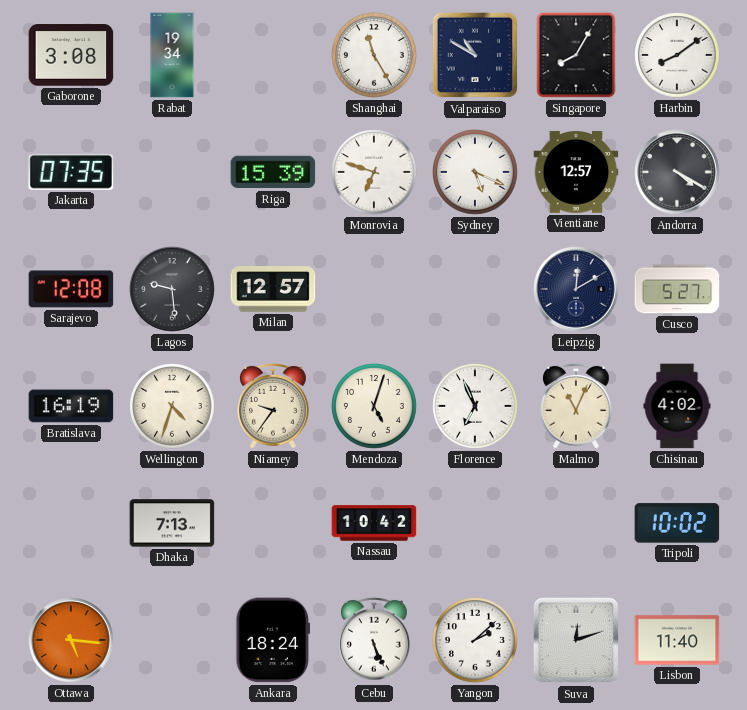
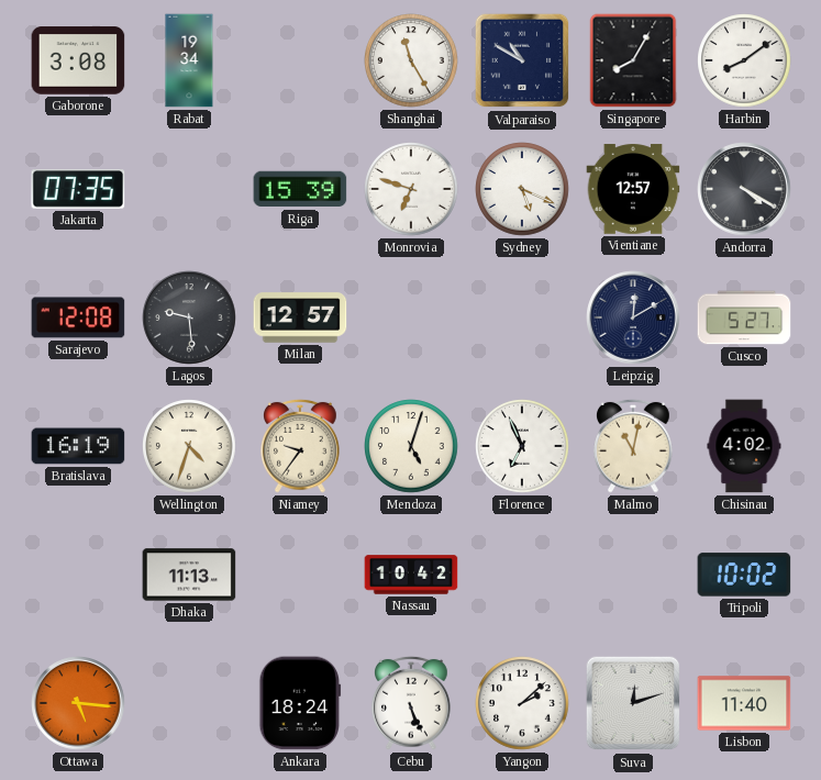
Malmo: 11:04 -> 11:02
Dhaka: 7:13 -> 11:13
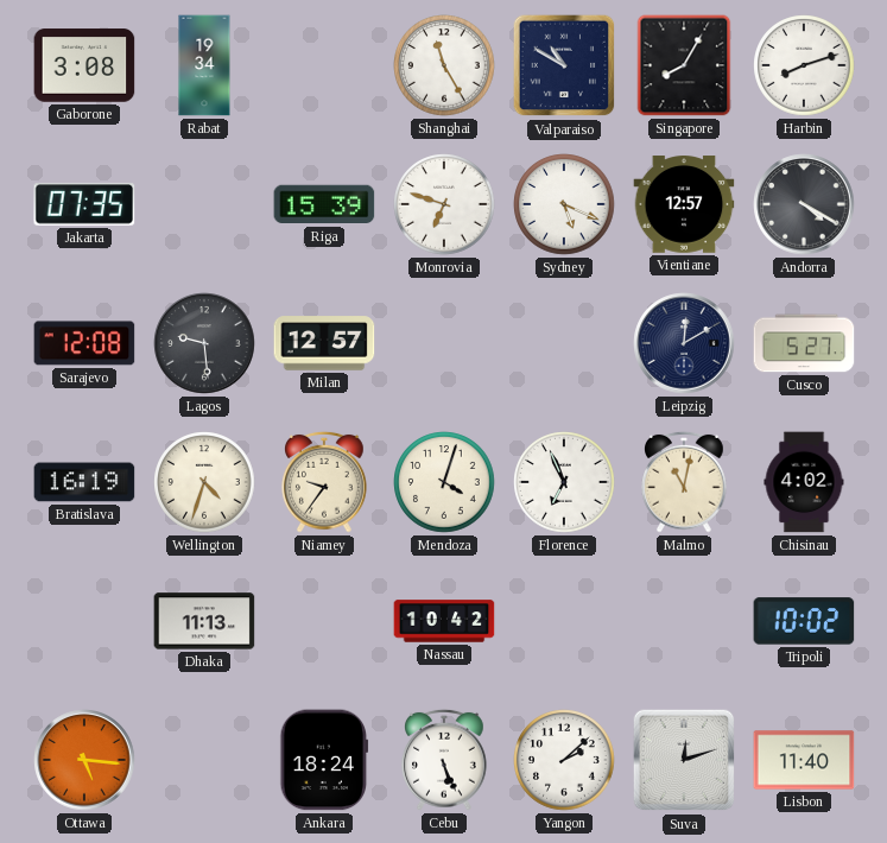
Harbin: 8:09 -> 8:12
Mendoza: 5:03 -> 4:03
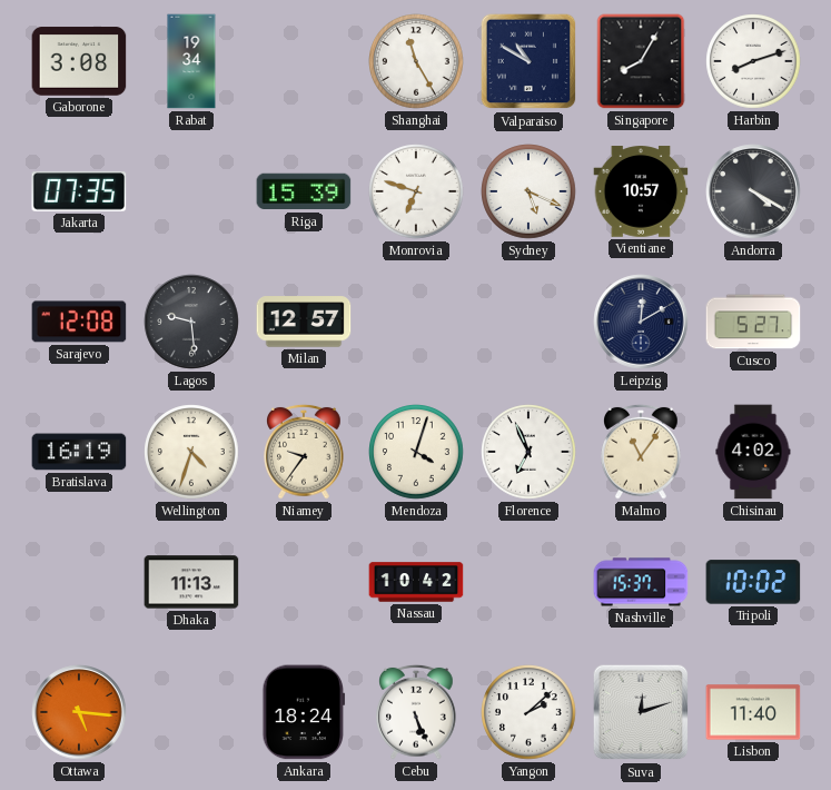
Vientiane: 12:57 -> 10:57
Malmo: 11:02 -> 11:06
Nashville: none -> 15:37
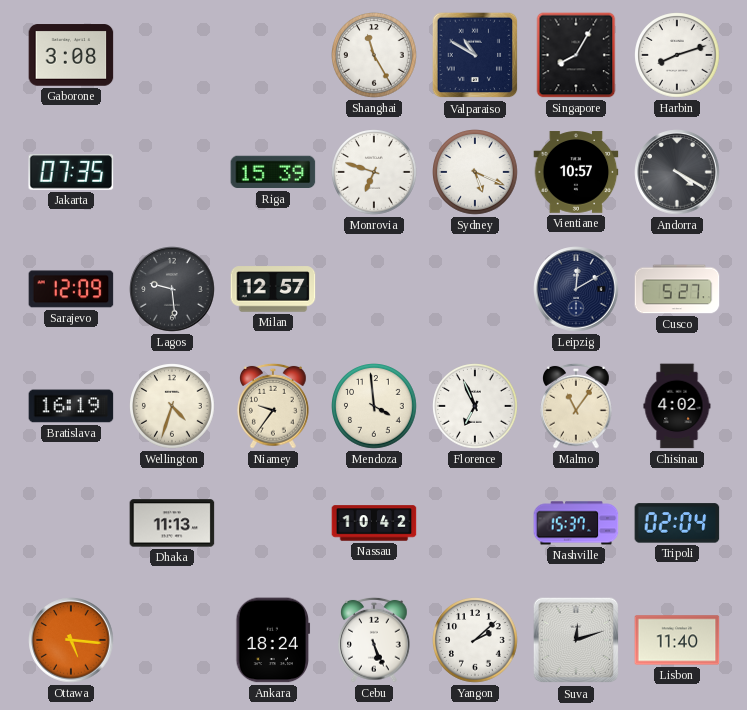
Rabat: 19:34 -> none
Sarajevo: 12:08 -> 12:09
Mendoza: 4:03 -> 3:59
Tripoli: 10:02 -> 02:04
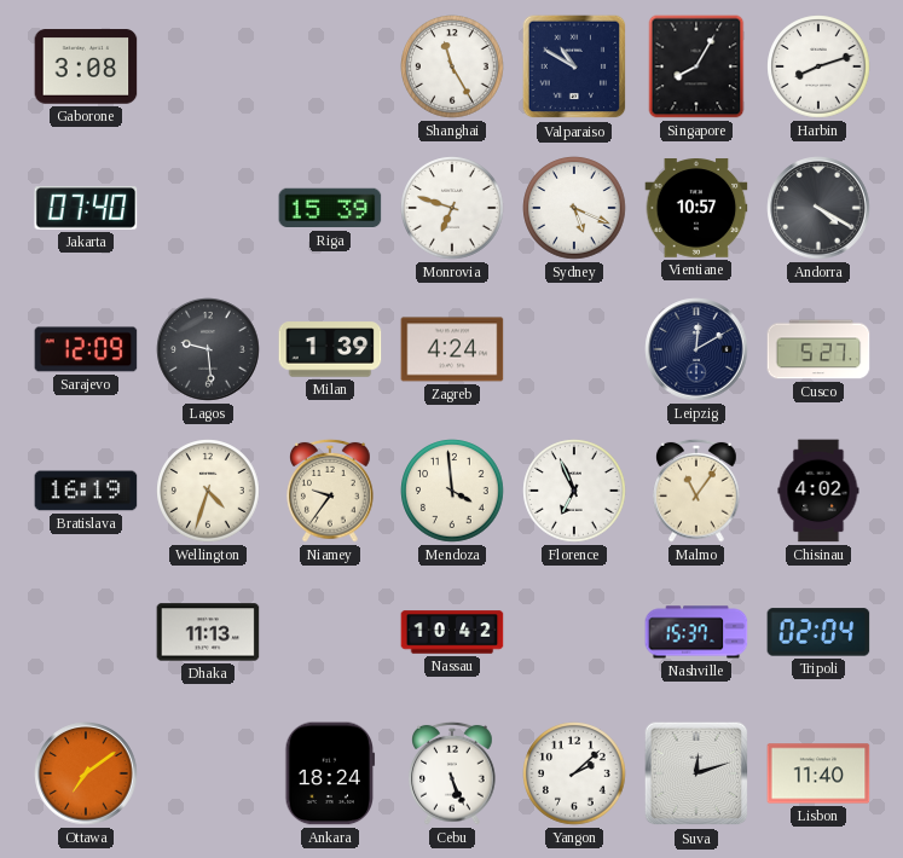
Jakarta: 07:35 -> 07:40
Milan: 12:57 -> 1:39
Zagreb: none -> 4:24
Ottawa: 5:16 -> 7:09
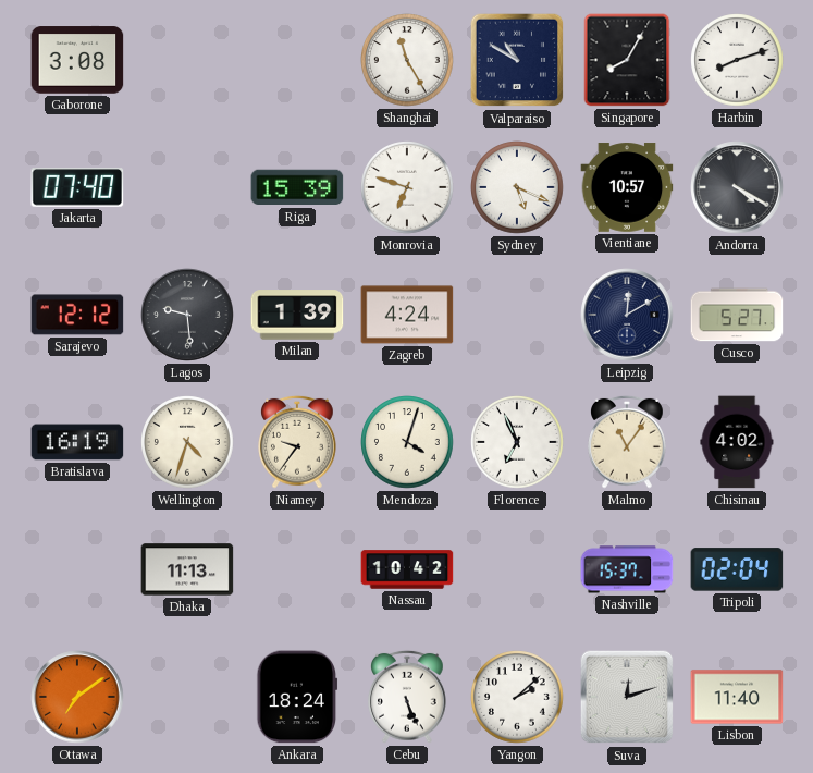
Sarajevo: 12:09 -> 12:12
Mendoza: 3:59 -> 4:03
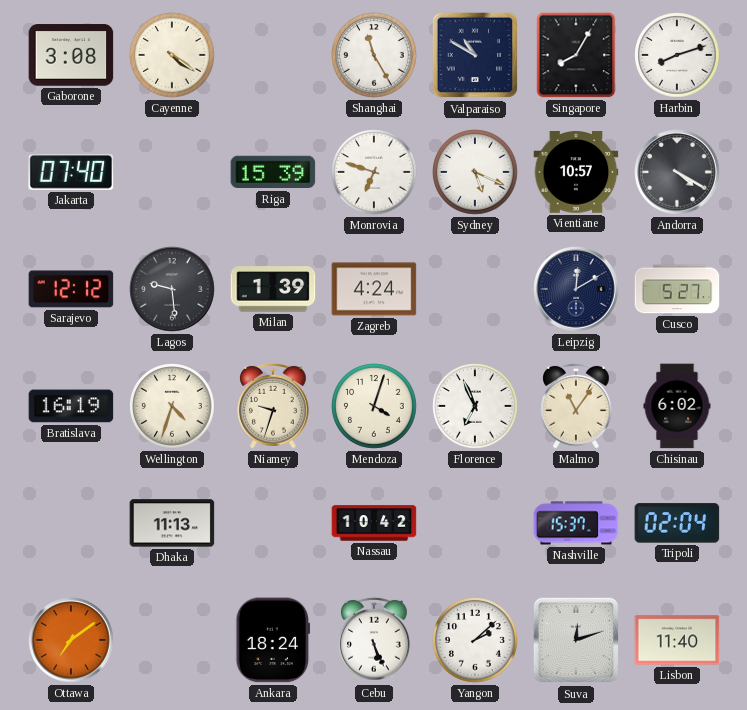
Cayenne: none -> 4:21
Niamey: 9:36 -> 9:33
Chisinau: 4:02 -> 6:02
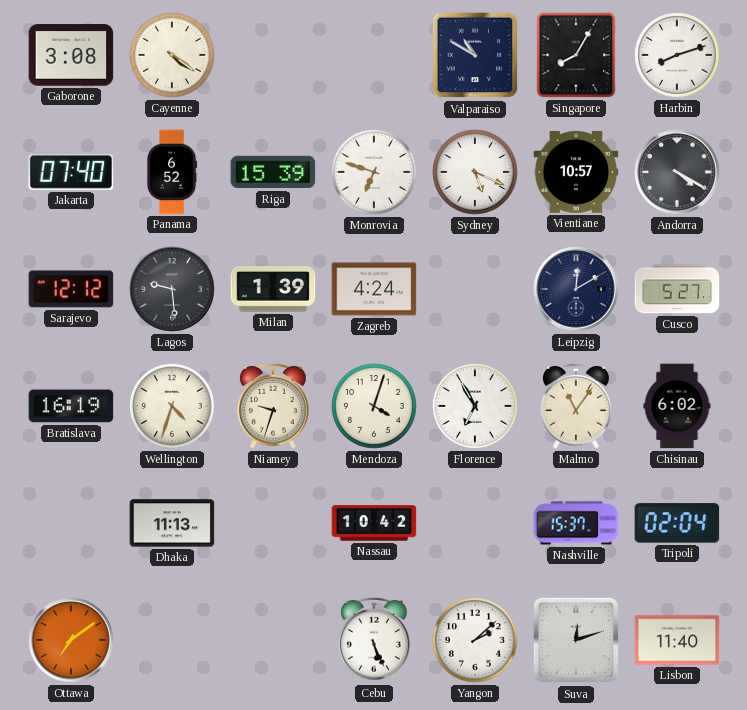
Shanghai: 11:25 -> none
Panama: none -> 6:52
Florence: 6:56 -> 6:55
Ankara: 18:24 -> none
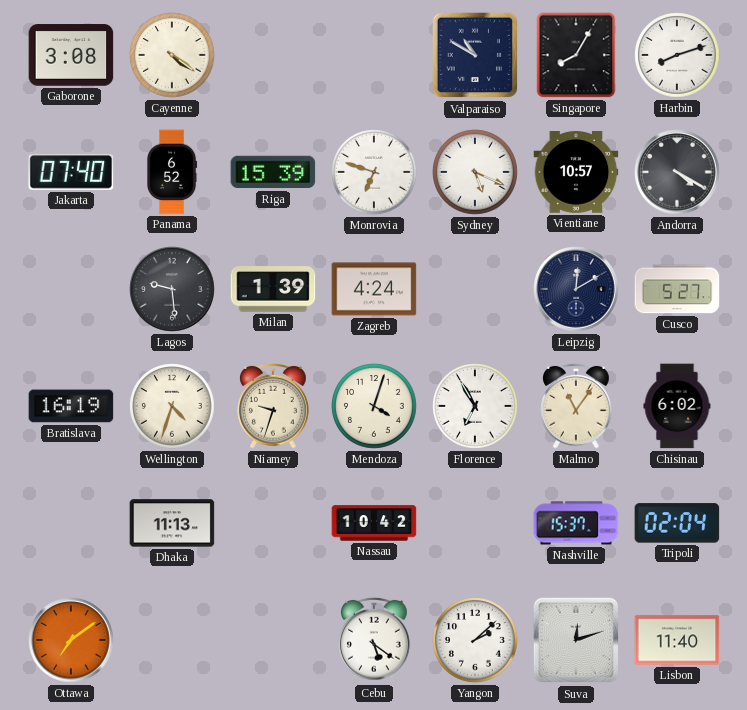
Sarajevo: 12:12 -> none
Cebu: 5:26 -> 5:21
